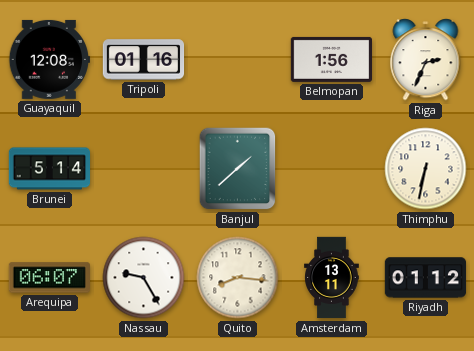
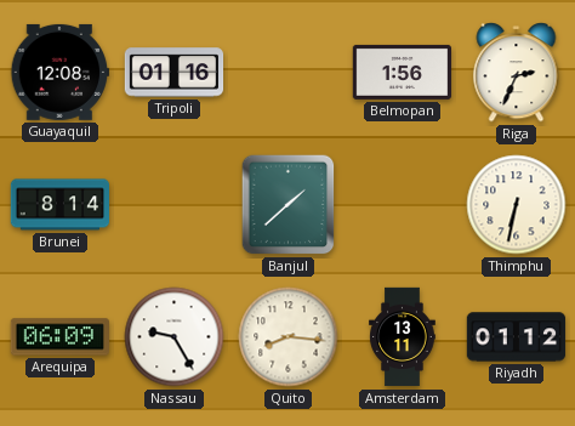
Brunei: 5:14 -> 8:14
Arequipa: 06:07 -> 06:09
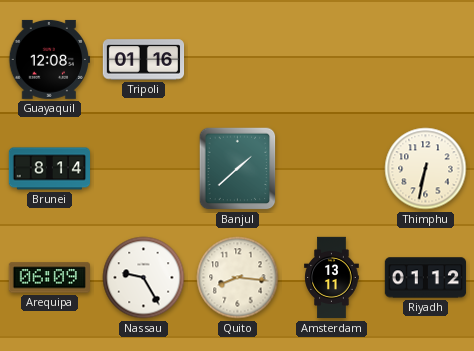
Belmopan: 1:56 -> none
Riga: 2:34 -> none
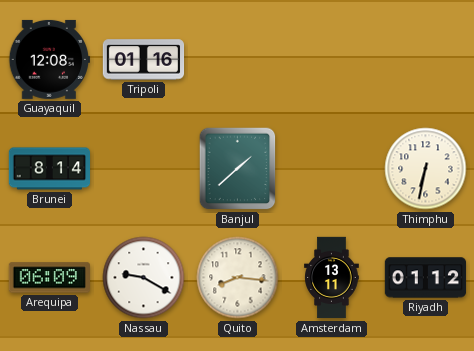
Nassau: 9:25 -> 9:20
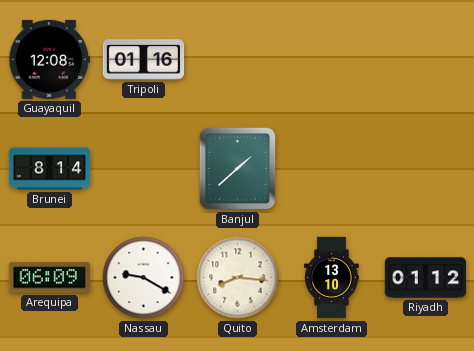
Thimphu: 6:32 -> none
Amsterdam: 13:11 -> 13:10
